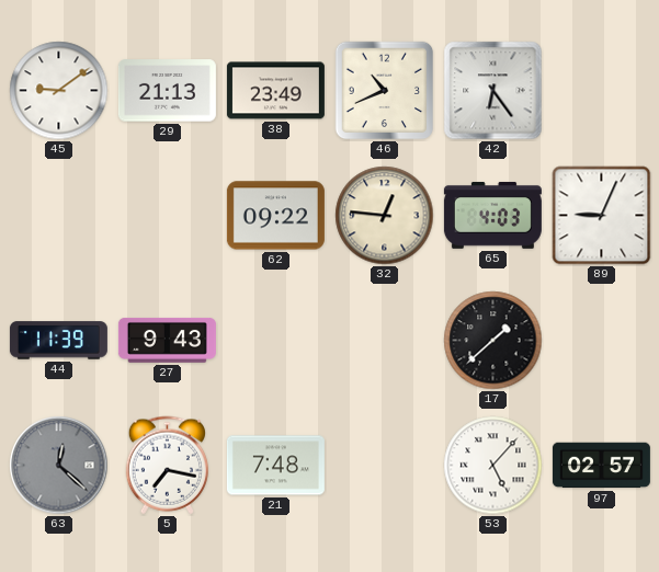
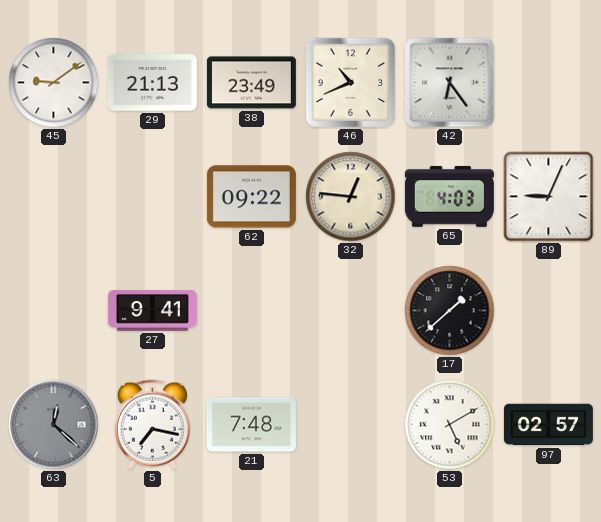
44: 11:39 -> none
27: 9:43 -> 9:41
53: 5:07 -> 5:10
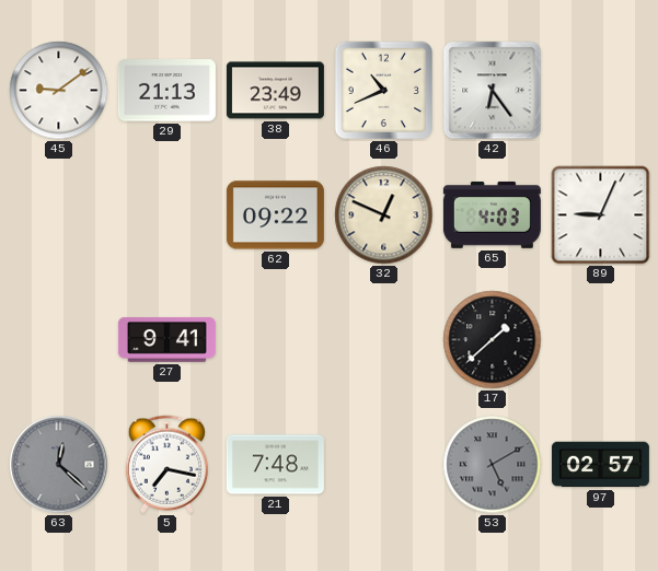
32: 12:46 -> 12:49
53 dial: white -> grey
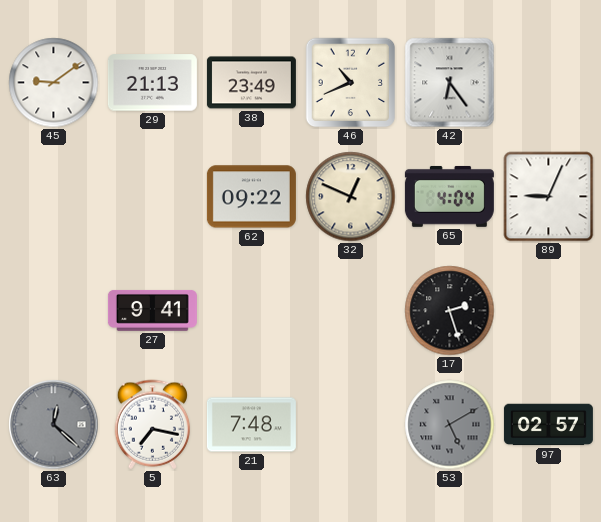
65: 4:03 -> 4:04
17: 1:38 -> 2:27
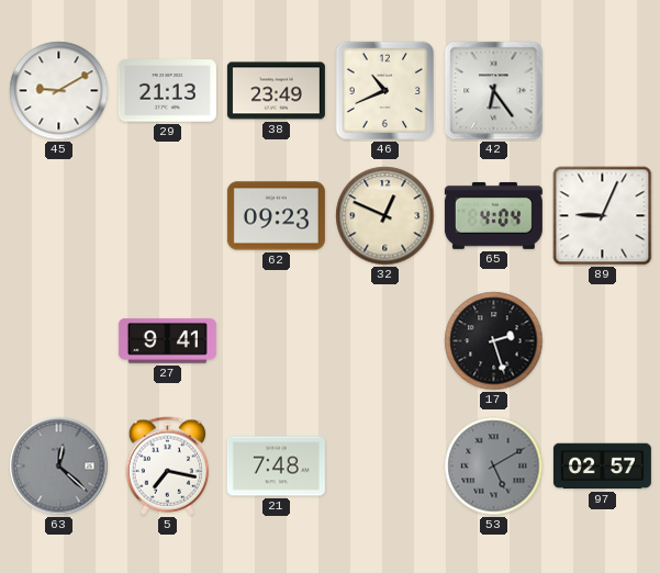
45: 9:09 -> 9:10
62: 09:22 -> 09:23
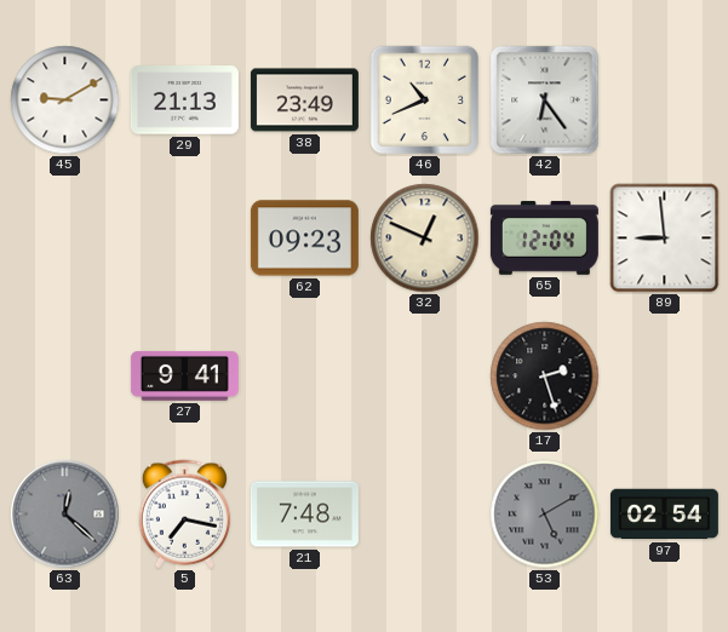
65: 4:04 -> 12:04
89: 9:04 -> 8:59
97: 02:57 -> 02:54
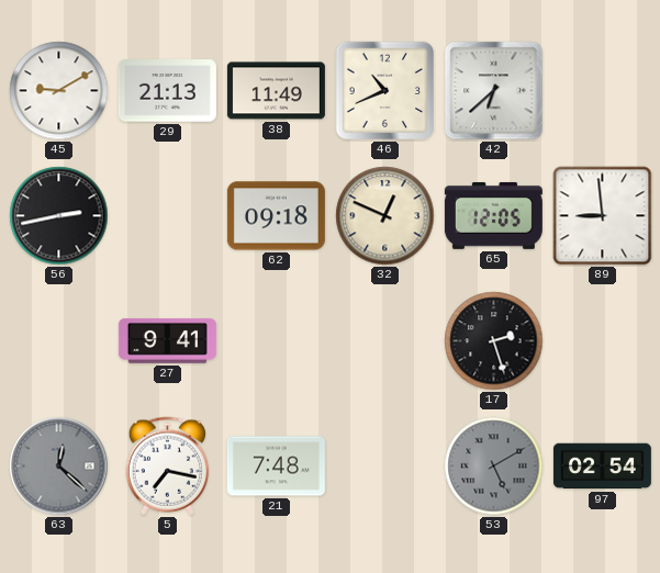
38: 23:49 -> 11:49
42: 6:24 -> 6:38
56: none -> 2:43
62: 09:23 -> 09:18
65: 12:04 -> 12:05
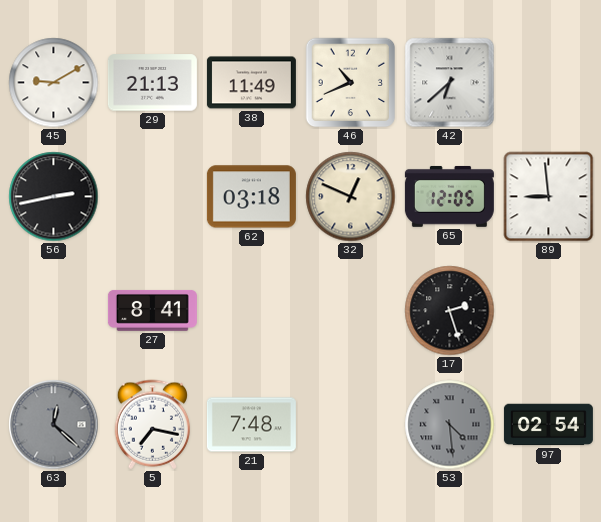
62: 09:18 -> 03:18
27: 9:41 -> 8:41
53: 5:10 -> 4:29
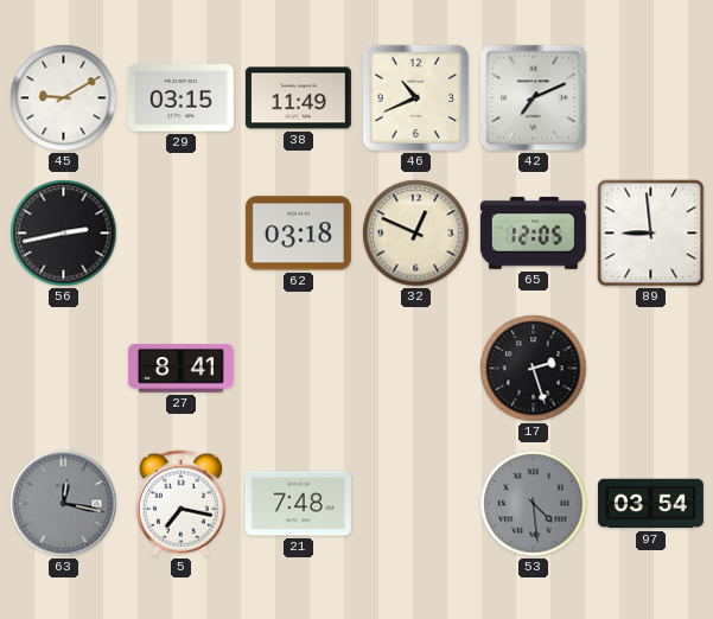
29: 21:13 -> 03:15
42: 6:38 -> 7:11
63: 12:22 -> 12:17
97: 02:54 -> 03:54
